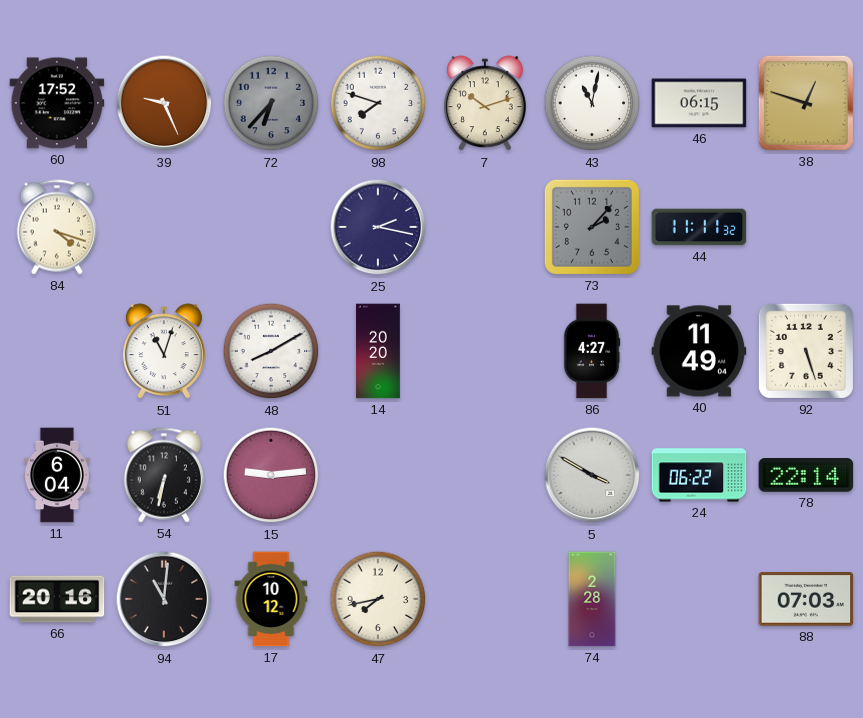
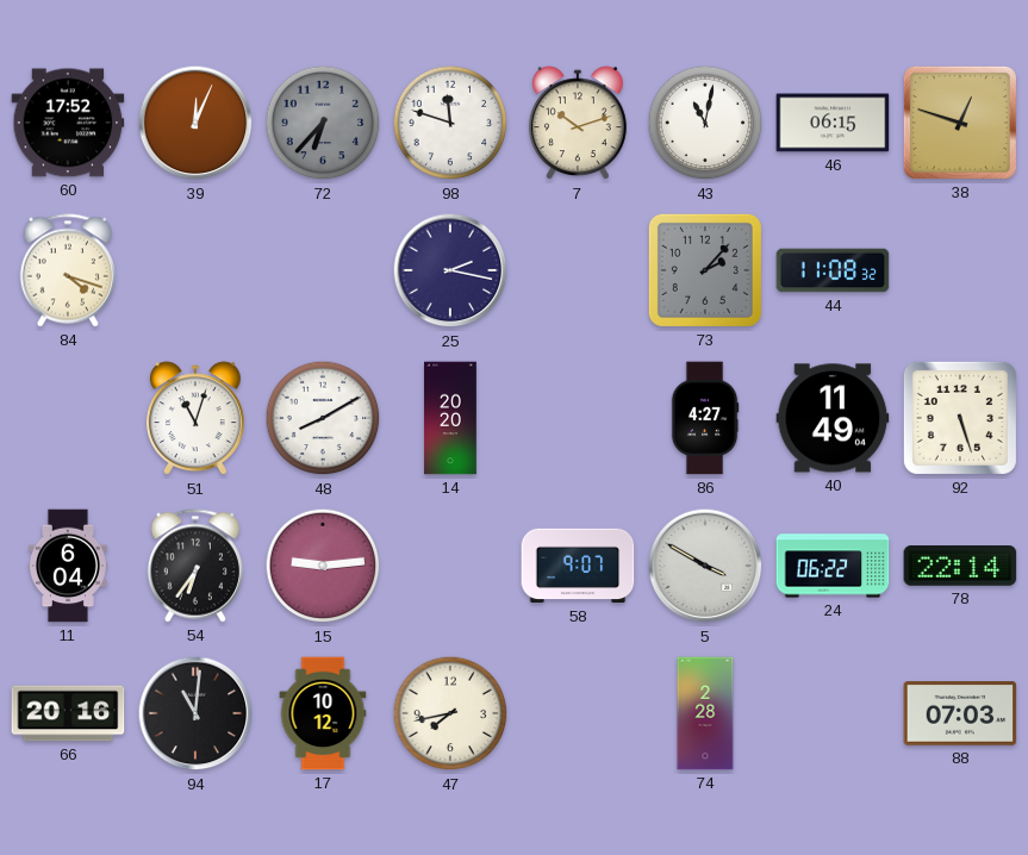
39: 9:26 -> 12:04
98: 7:48 -> 11:48
44: 11:11 -> 11:08
54: 6:32 -> 6:36
58: none -> 9:07
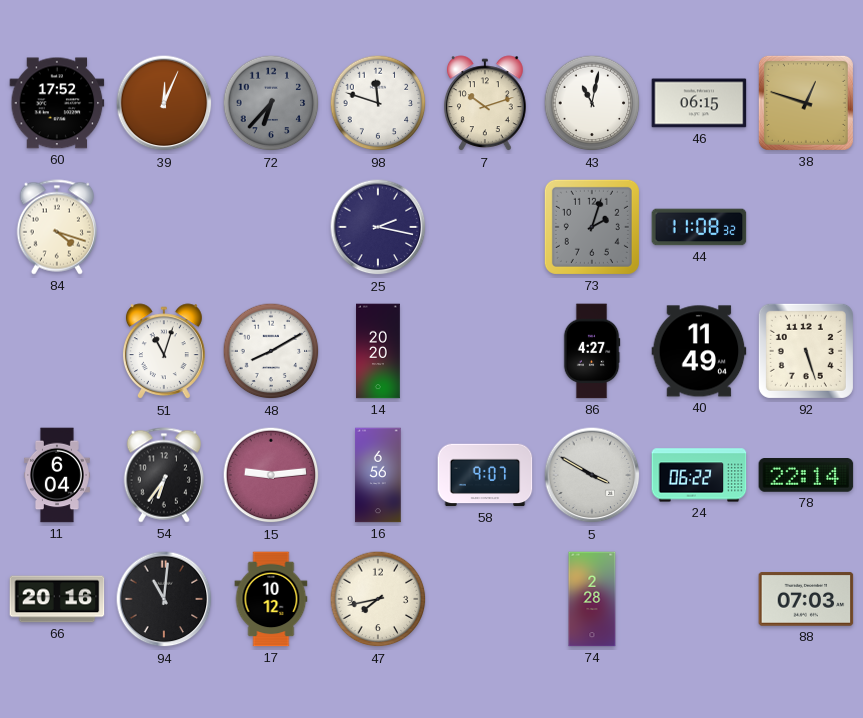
73: 2:07 -> 2:03
16: none -> 6:56
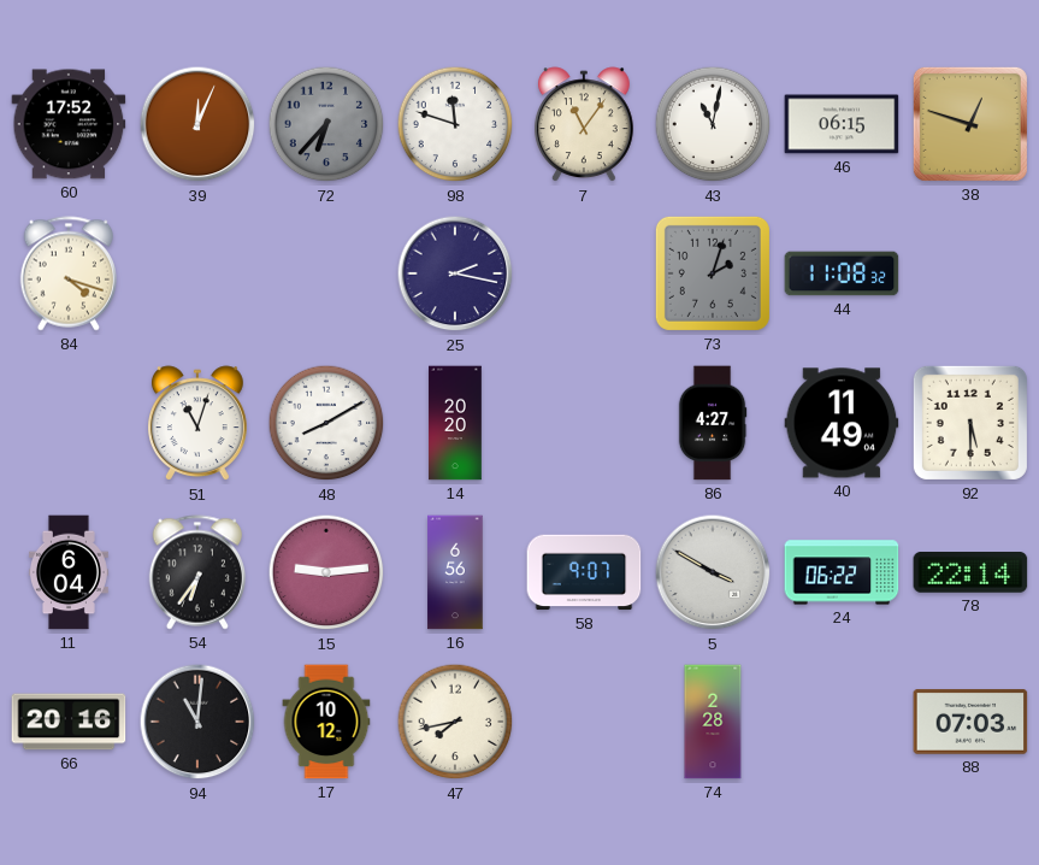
7: 10:12 -> 11:06
92: 5:27 -> 5:30
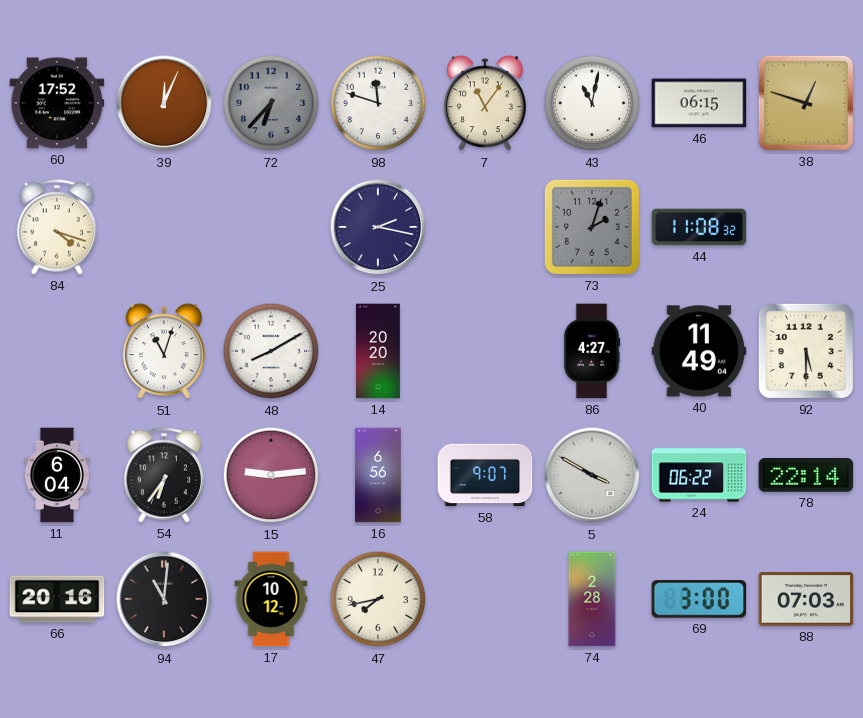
69: none -> 3:00
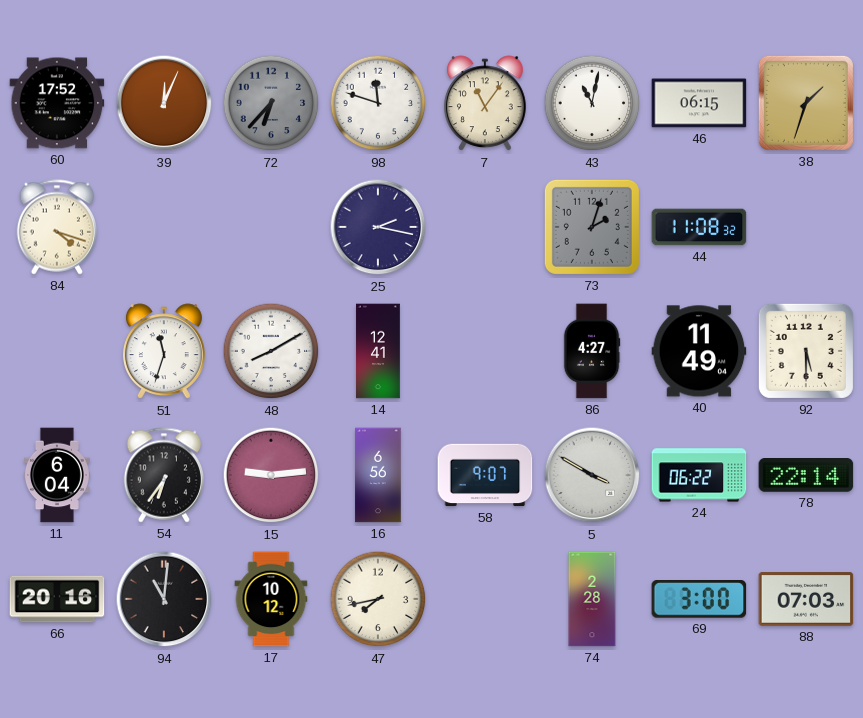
38: 12:48 -> 1:33
51: 11:03 -> 11:33
14: 20:20 -> 12:41
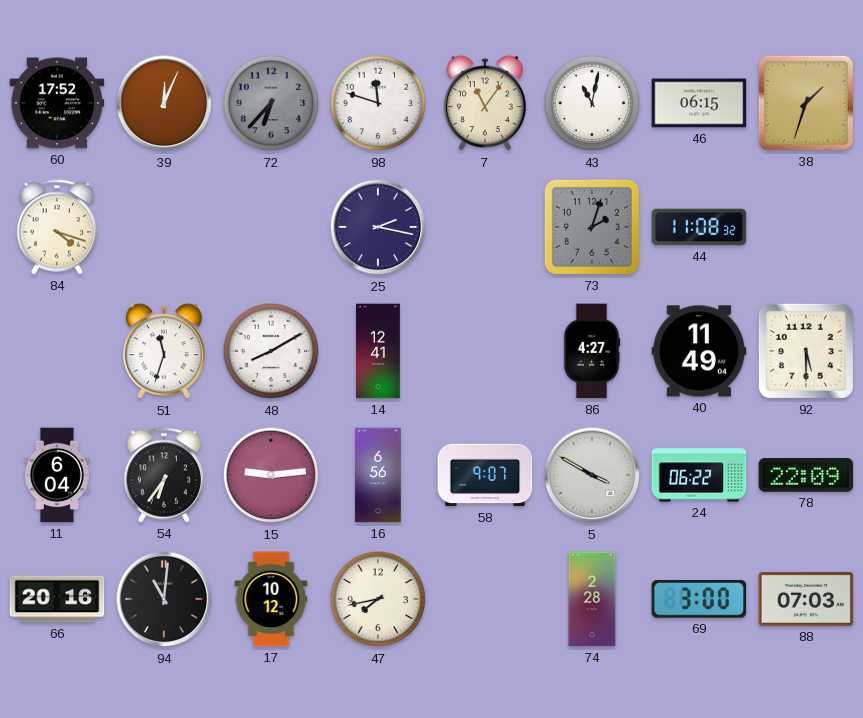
78: 22:14 -> 22:09
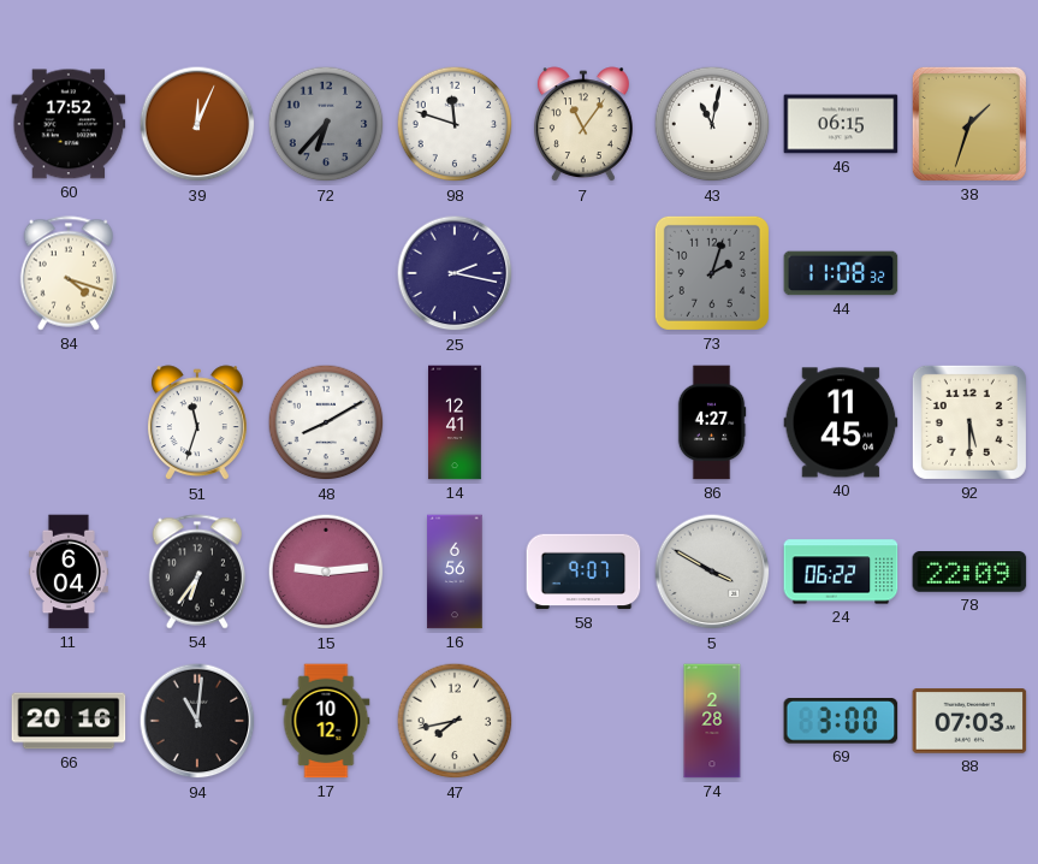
40: 11:49 -> 11:45
